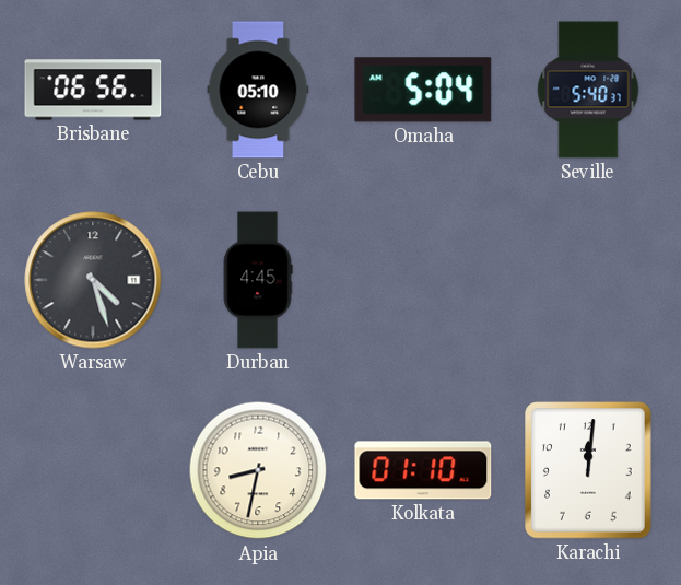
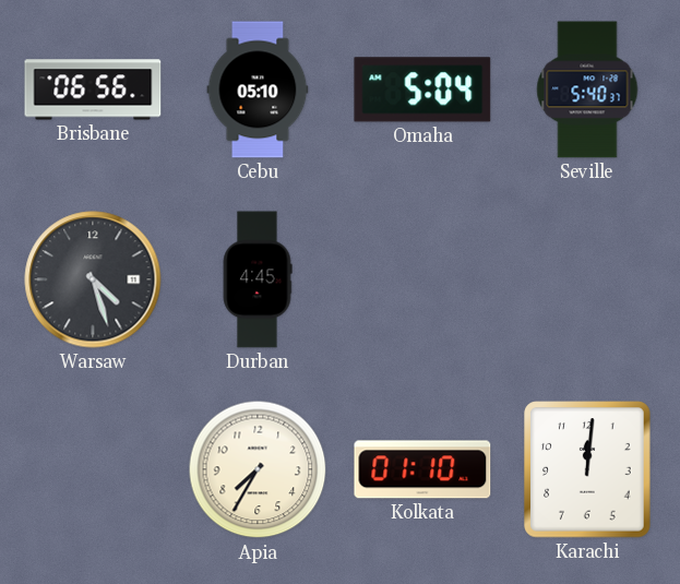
Apia: 8:32 -> 7:35
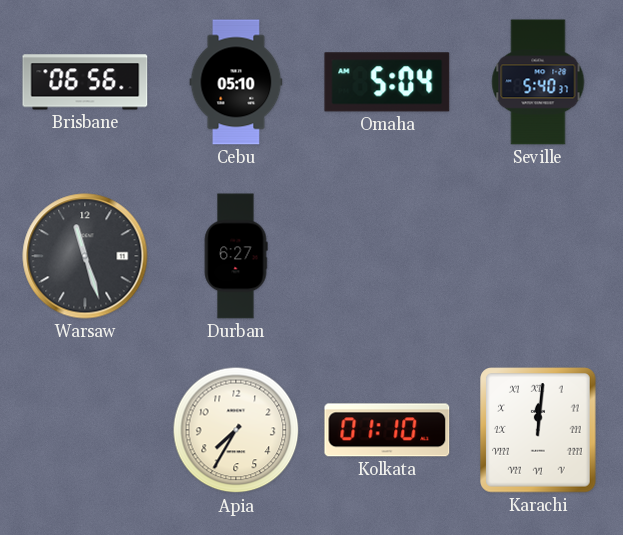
Warsaw: 4:27 -> 11:27
Durban: 4:45 -> 6:27
Karachi numerals: Arabic -> Roman
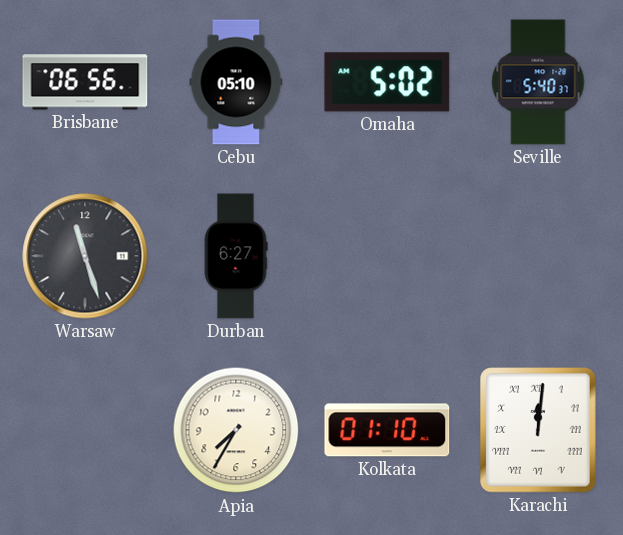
Omaha: 5:04 -> 5:02
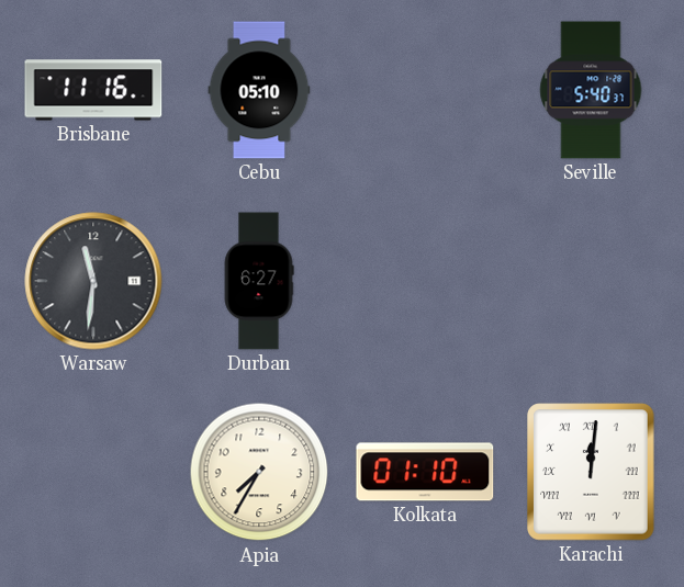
Brisbane: 06:56 -> 11:16
Omaha: 5:02 -> none
Warsaw: 11:27 -> 11:31
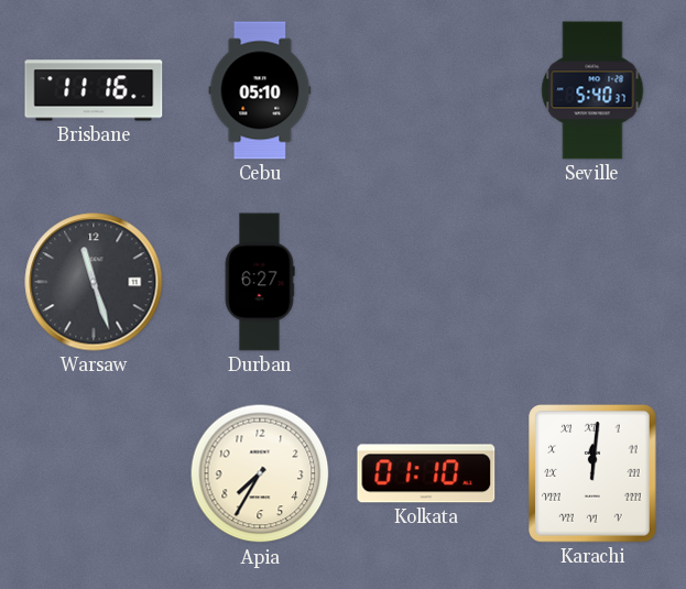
Warsaw: 11:31 -> 11:27
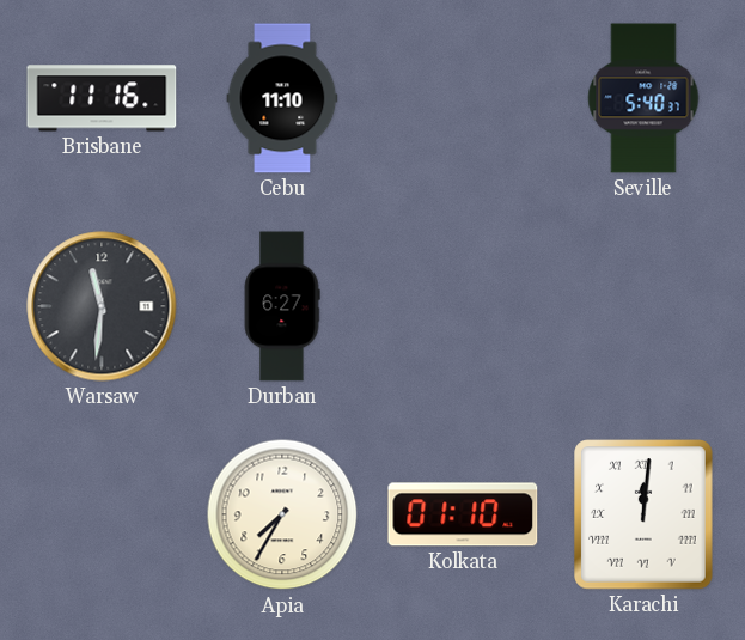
Cebu: 05:10 -> 11:10
Warsaw: 11:27 -> 11:31
